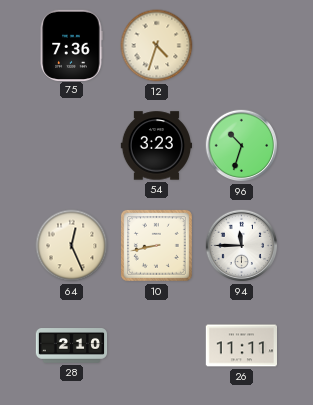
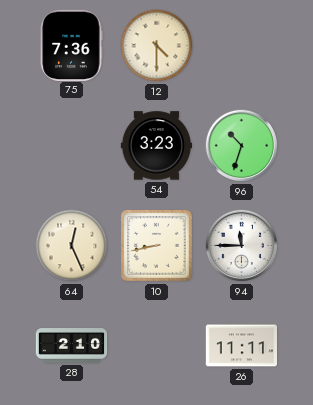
12: 4:33 -> 4:30
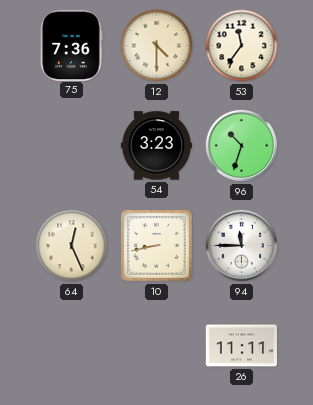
53: none -> 11:36
28: 2:10 -> none
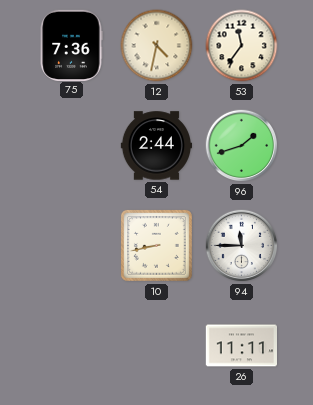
12: 4:30 -> 4:32
54: 3:23 -> 2:44
96: 10:33 -> 1:42
64: 12:26 -> none
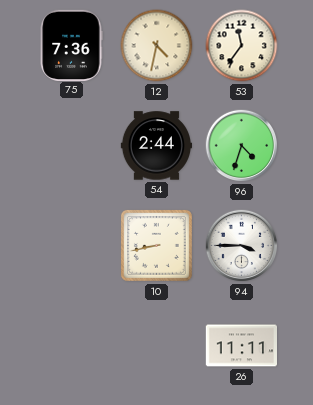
96: 1:42 -> 4:33
94: 11:45 -> 3:45
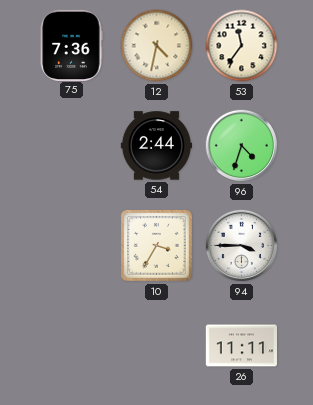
10: 8:43 -> 3:35
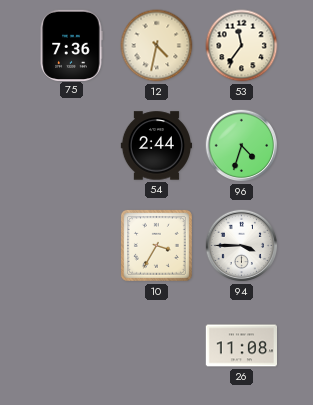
26: 11:11 -> 11:08
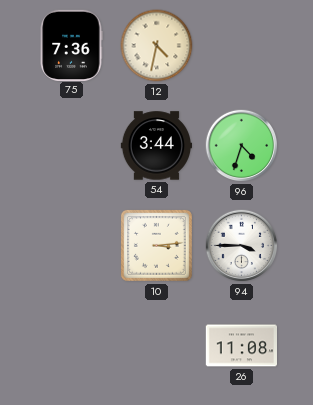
53: 11:36 -> none
54: 2:44 -> 3:44
10: 3:35 -> 3:14
